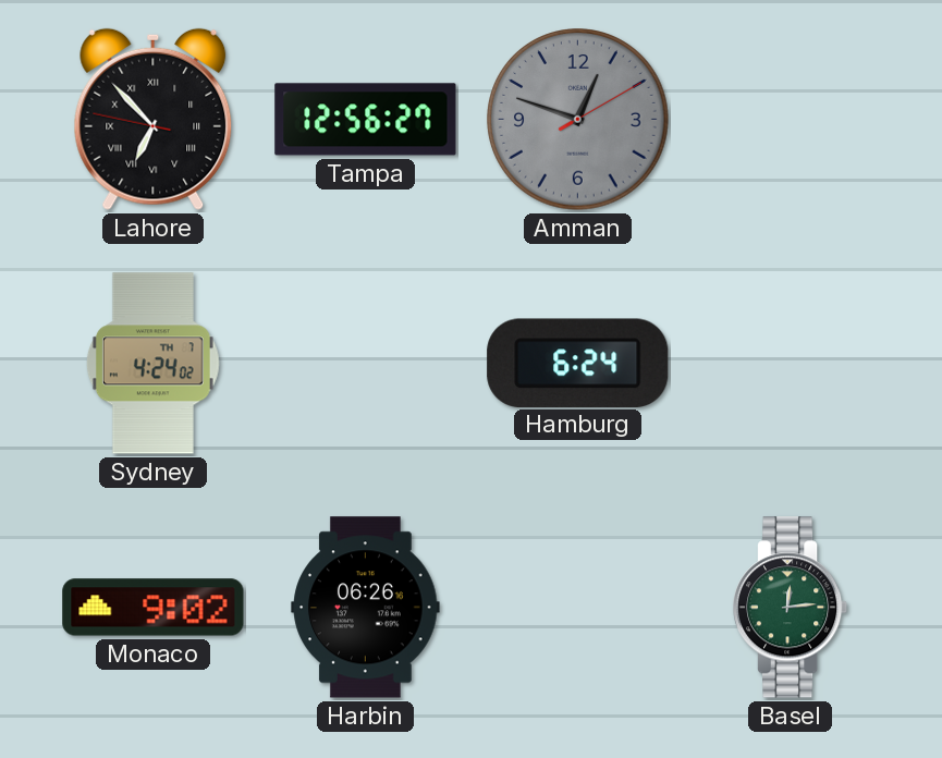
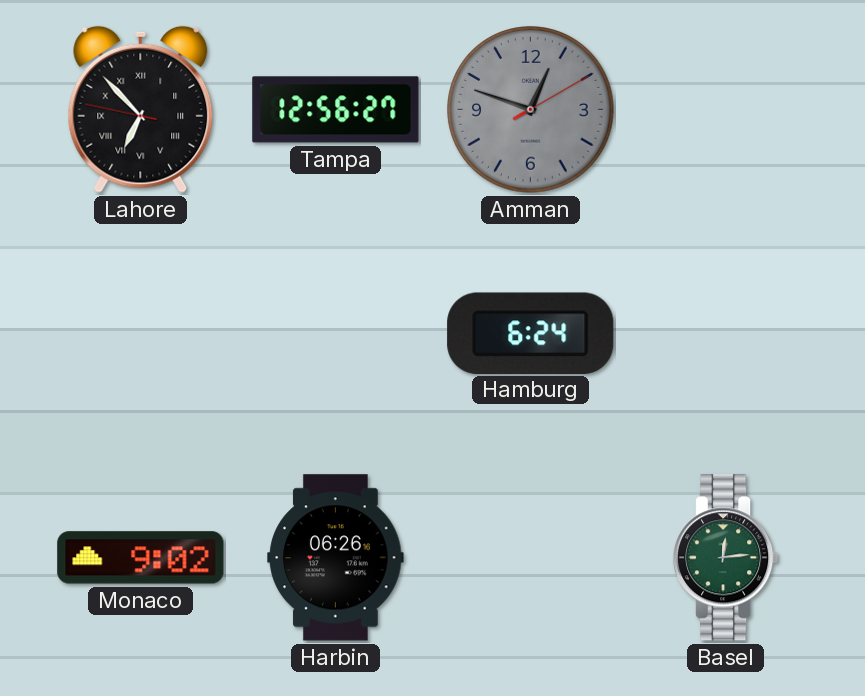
Sydney: 4:24 -> none
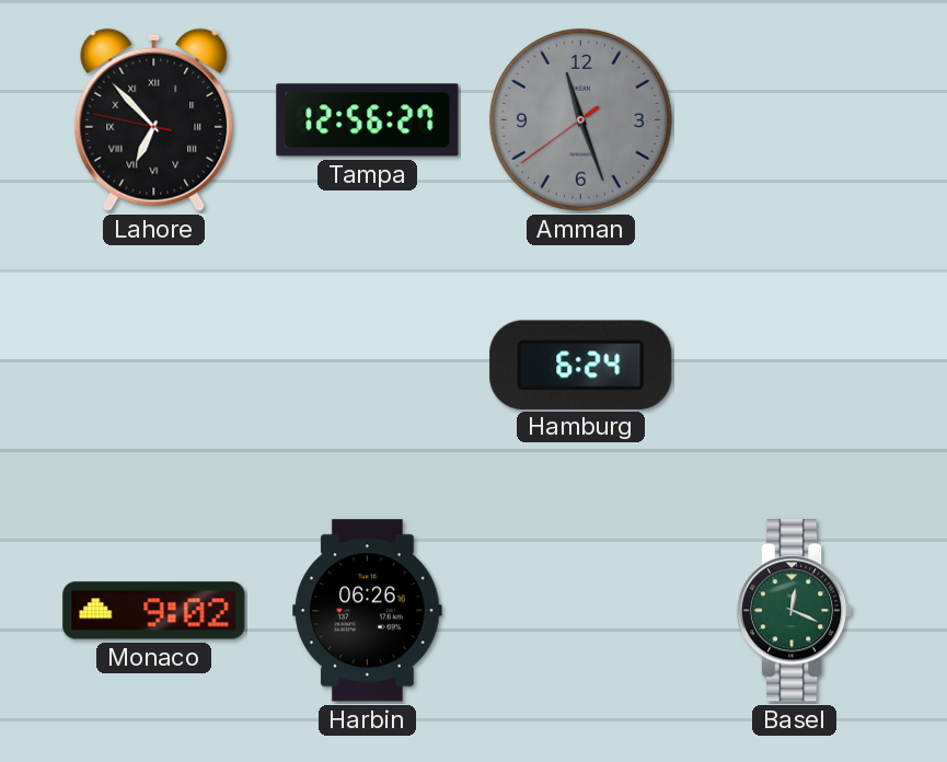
Amman: 12:48 -> 11:26
Basel: 12:14 -> 12:19
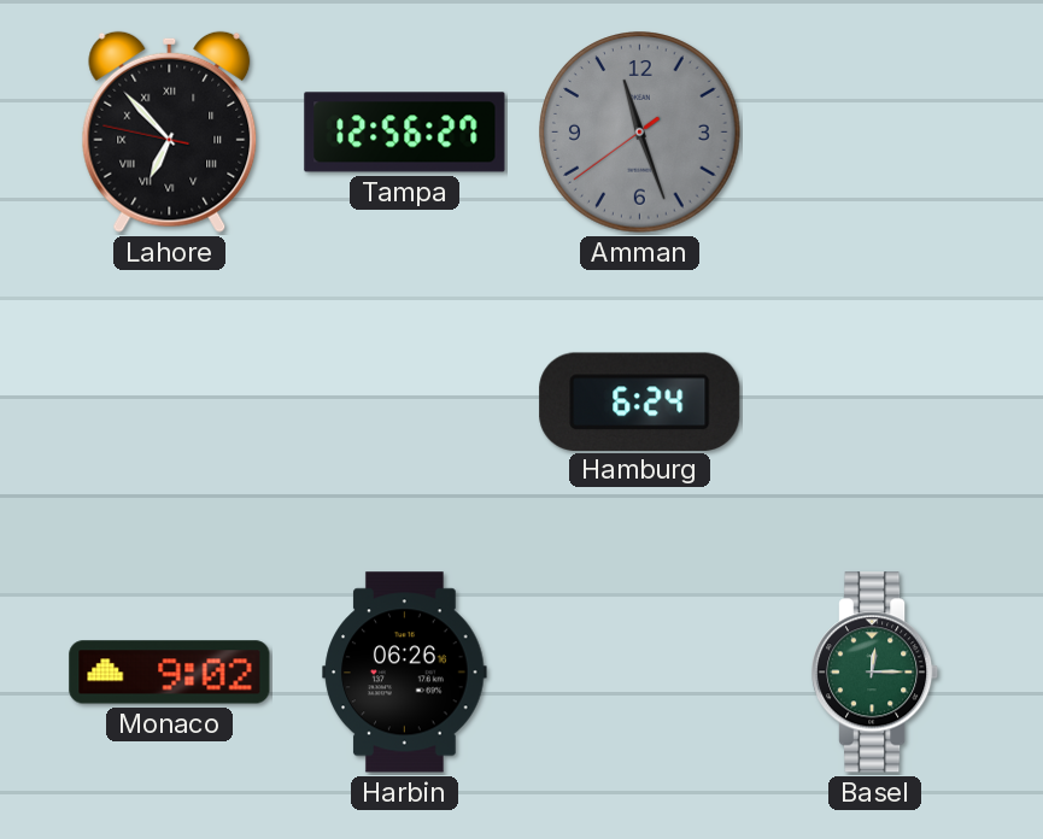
Basel: 12:19 -> 12:15
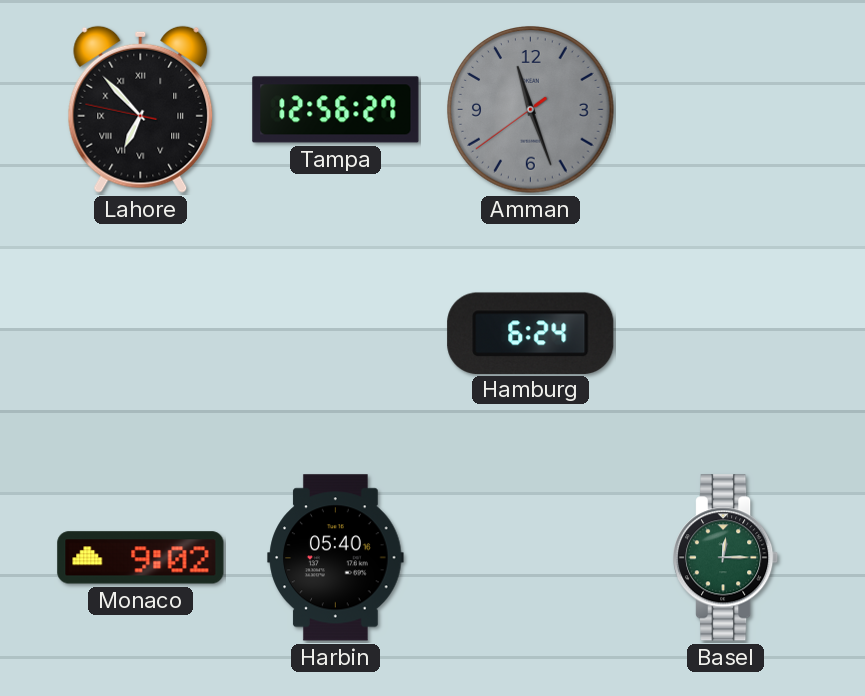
Harbin: 06:26 -> 05:40
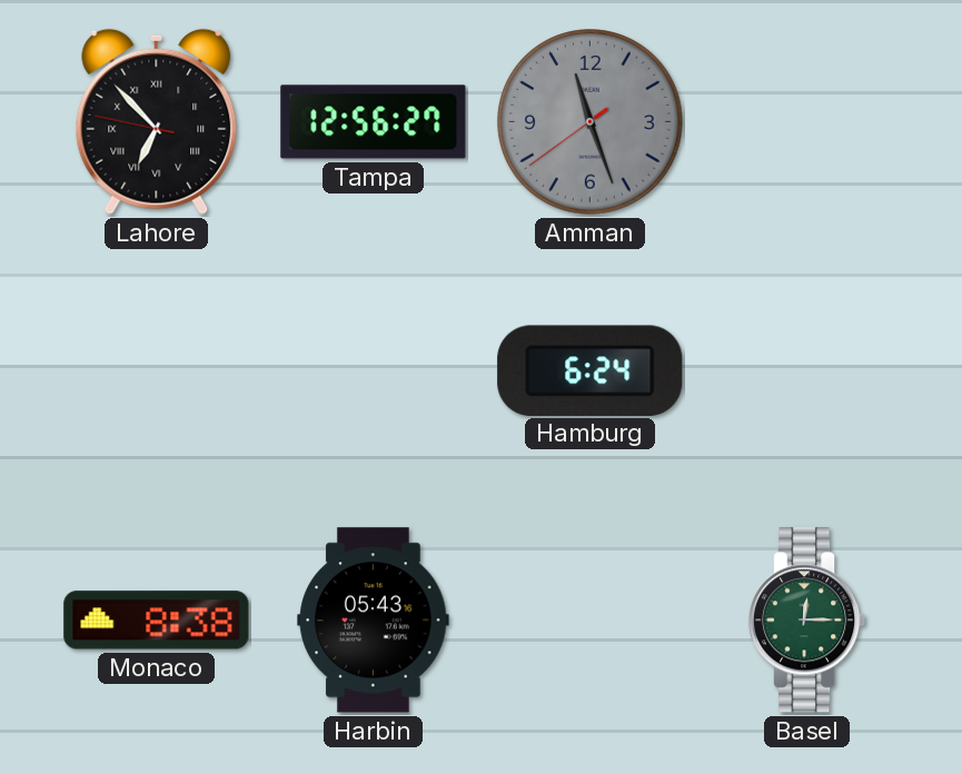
Monaco: 9:02 -> 8:38
Harbin: 05:40 -> 05:43
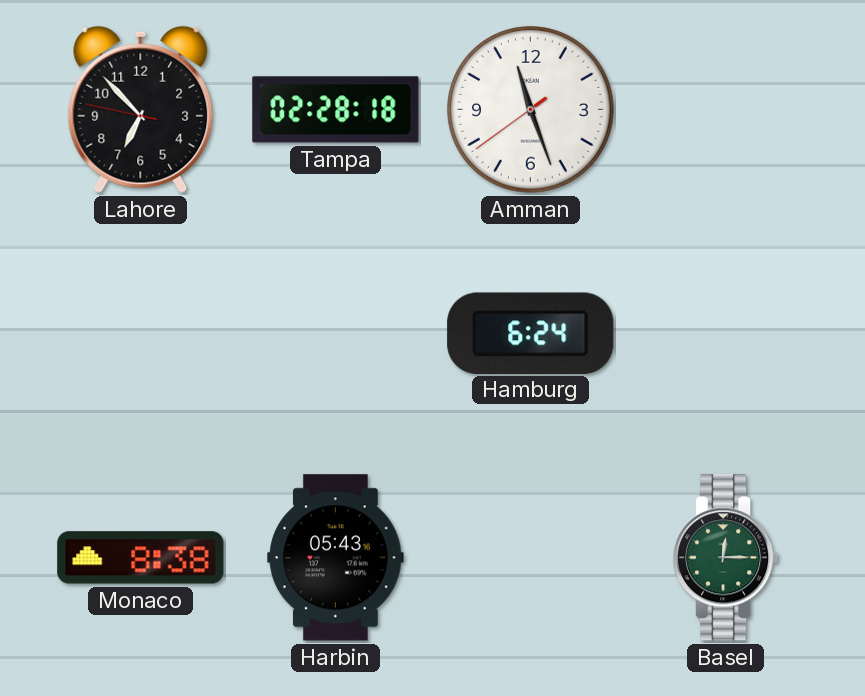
Lahore numerals: Roman -> Arabic
Tampa: 12:56 -> 02:28
Amman dial: grey -> white
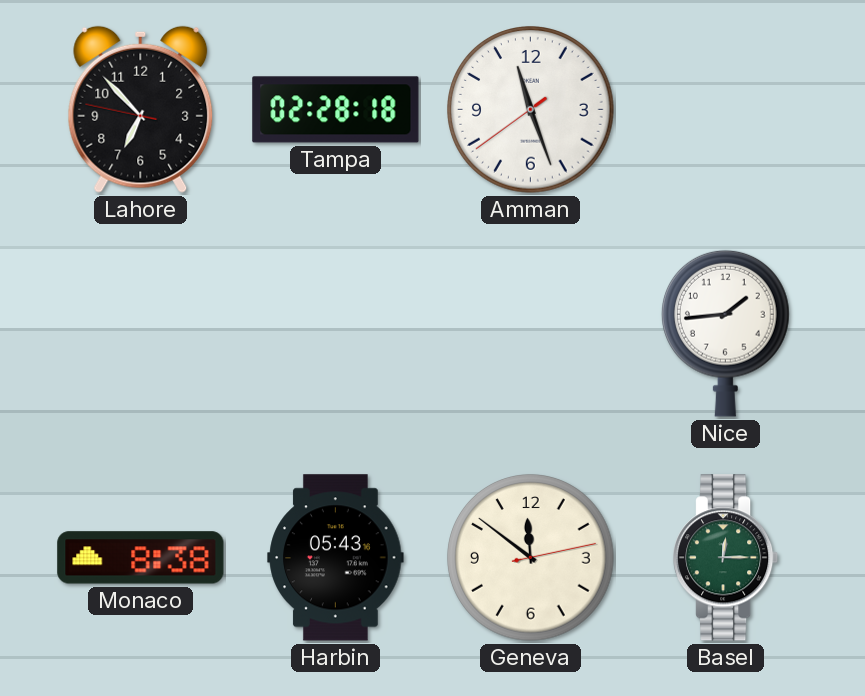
Hamburg: 6:24 -> none
Nice: none -> 1:44
Geneva: none -> 11:51
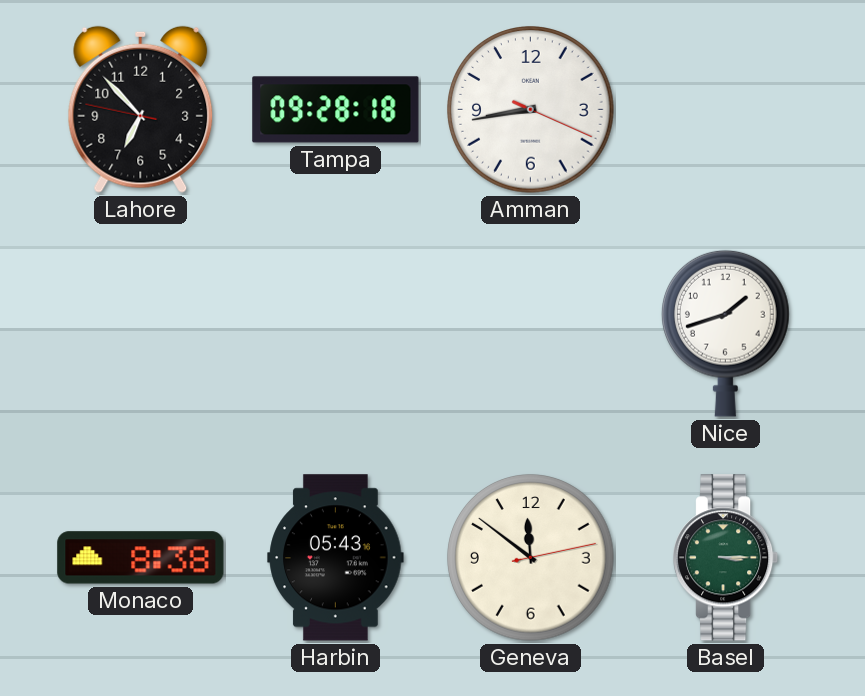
Tampa: 02:28 -> 09:28
Amman: 11:26 -> 8:43
Nice: 1:44 -> 1:42
Basel: 12:15 -> 3:15
